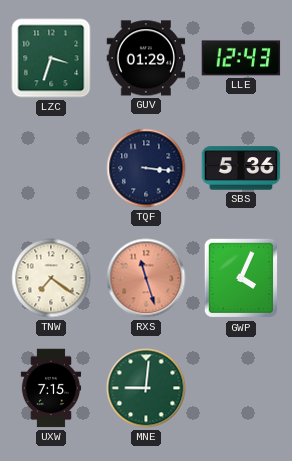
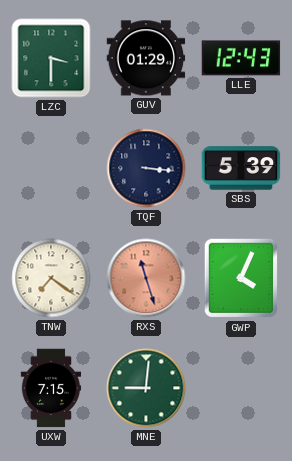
LZC: 3:33 -> 3:30
SBS: 5:36 -> 5:39
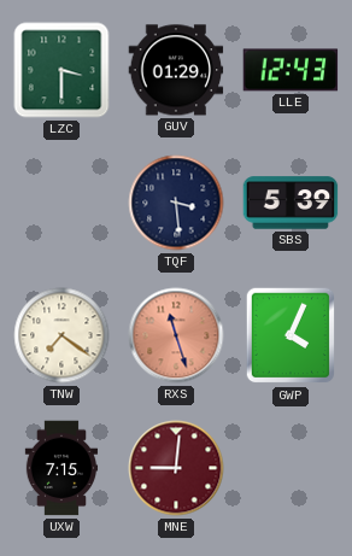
TQF: 3:16 -> 3:29
MNE dial: green -> burgundy
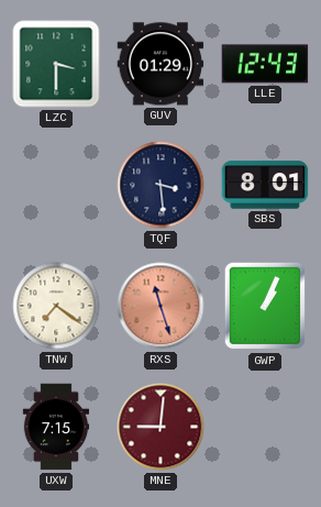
SBS: 5:39 -> 8:01
GWP: 4:04 -> 1:04
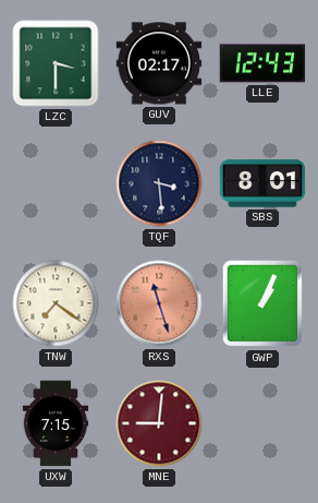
GUV: 01:29 -> 02:17
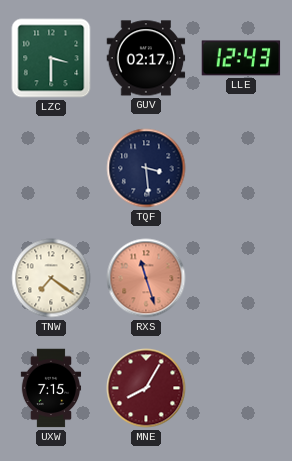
SBS: 8:01 -> none
GWP: 1:04 -> none
MNE: 9:01 -> 8:05
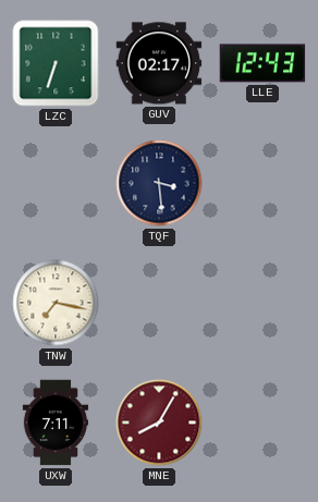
LZC: 3:30 -> 6:33
TNW: 7:21 -> 7:17
RXS: 11:27 -> none
UXW: 7:15 -> 7:11
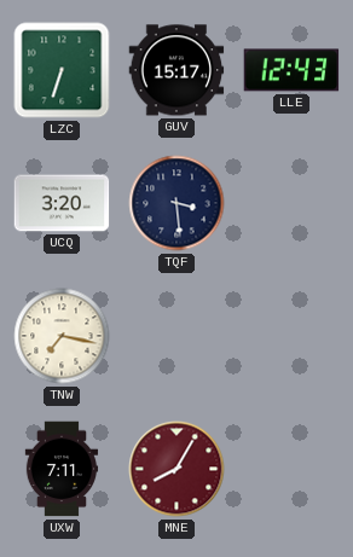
GUV: 02:17 -> 15:17
UCQ: none -> 3:20
